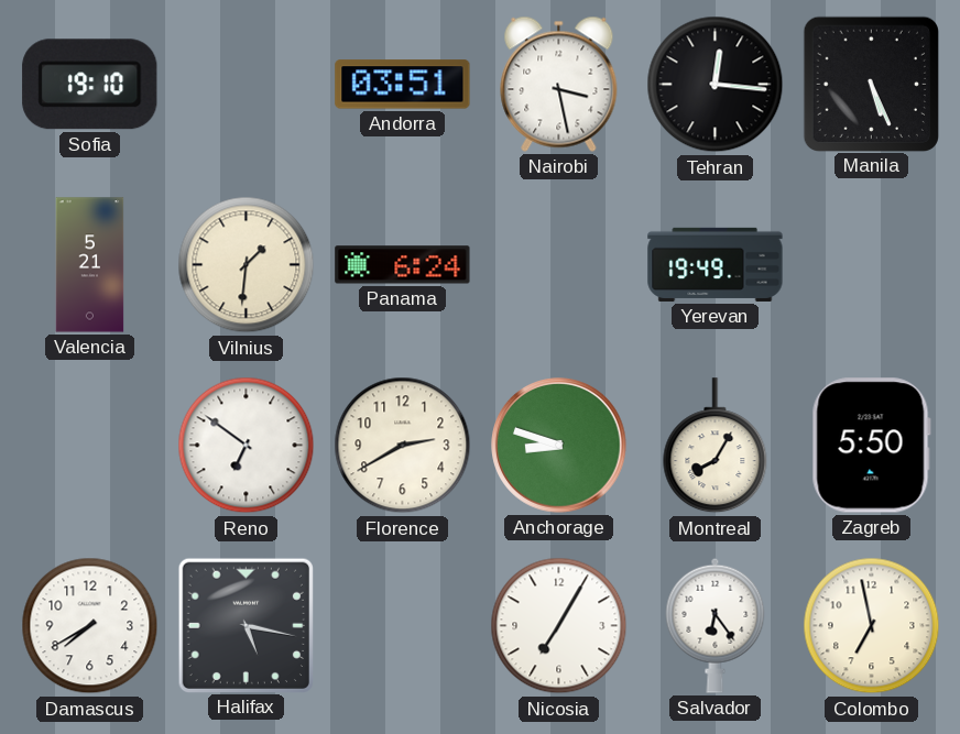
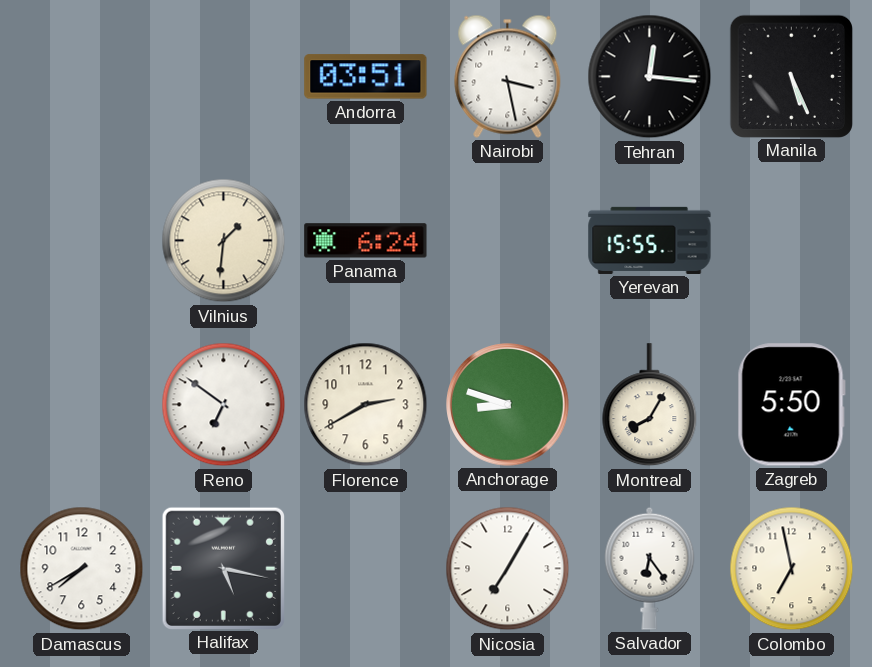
Sofia: 19:10 -> none
Valencia: 5:21 -> none
Yerevan: 19:49 -> 15:55
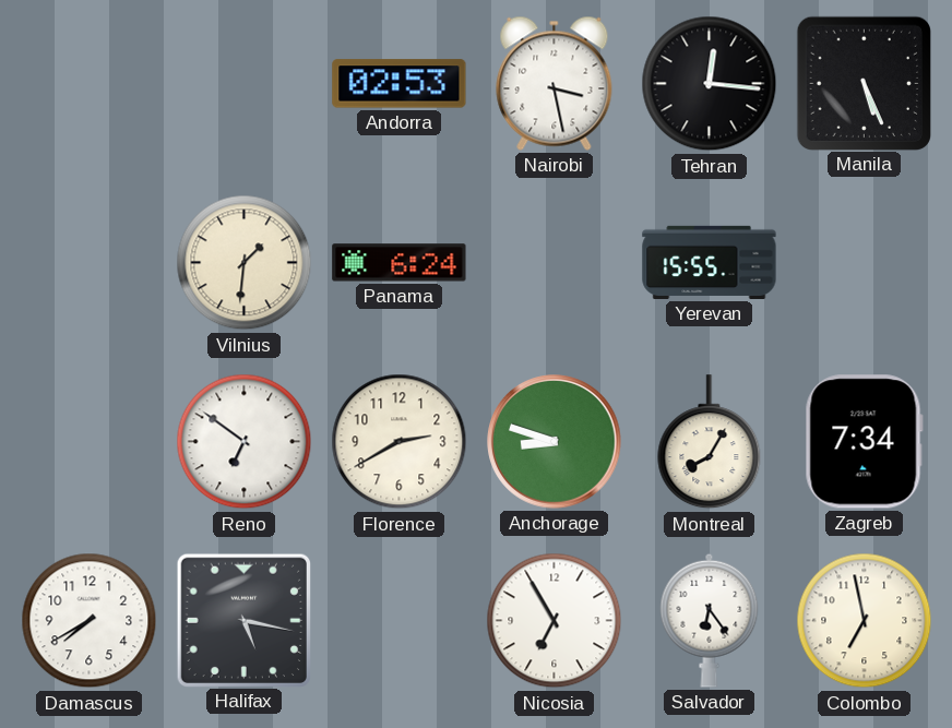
Andorra: 03:51 -> 02:53
Zagreb: 5:50 -> 7:34
Nicosia: 7:05 -> 6:55
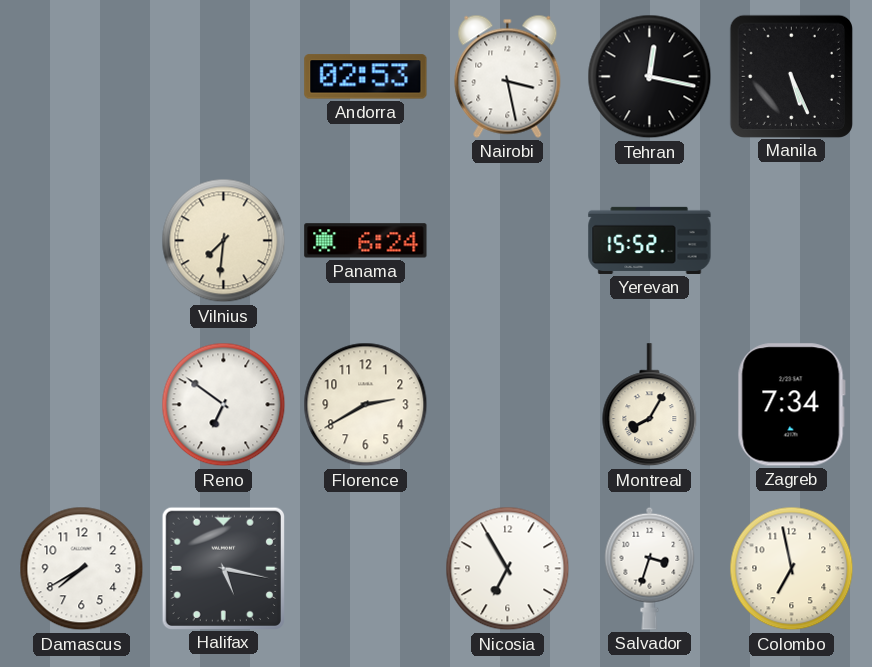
Tehran: 12:16 -> 12:17
Vilnius: 1:31 -> 7:31
Yerevan: 15:55 -> 15:52
Anchorage: 8:48 -> none
Salvador: 6:24 -> 3:33
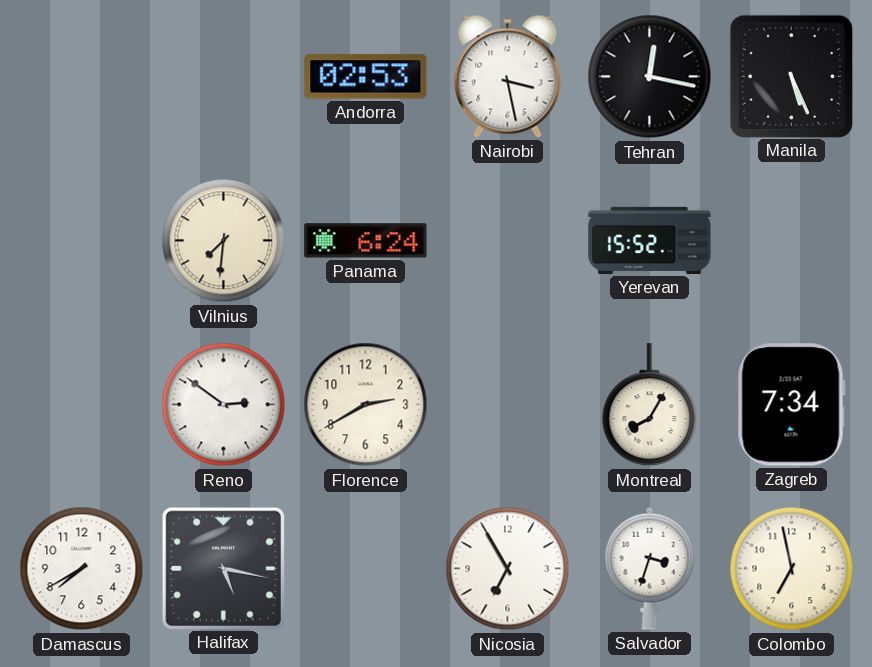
Reno: 6:51 -> 2:51
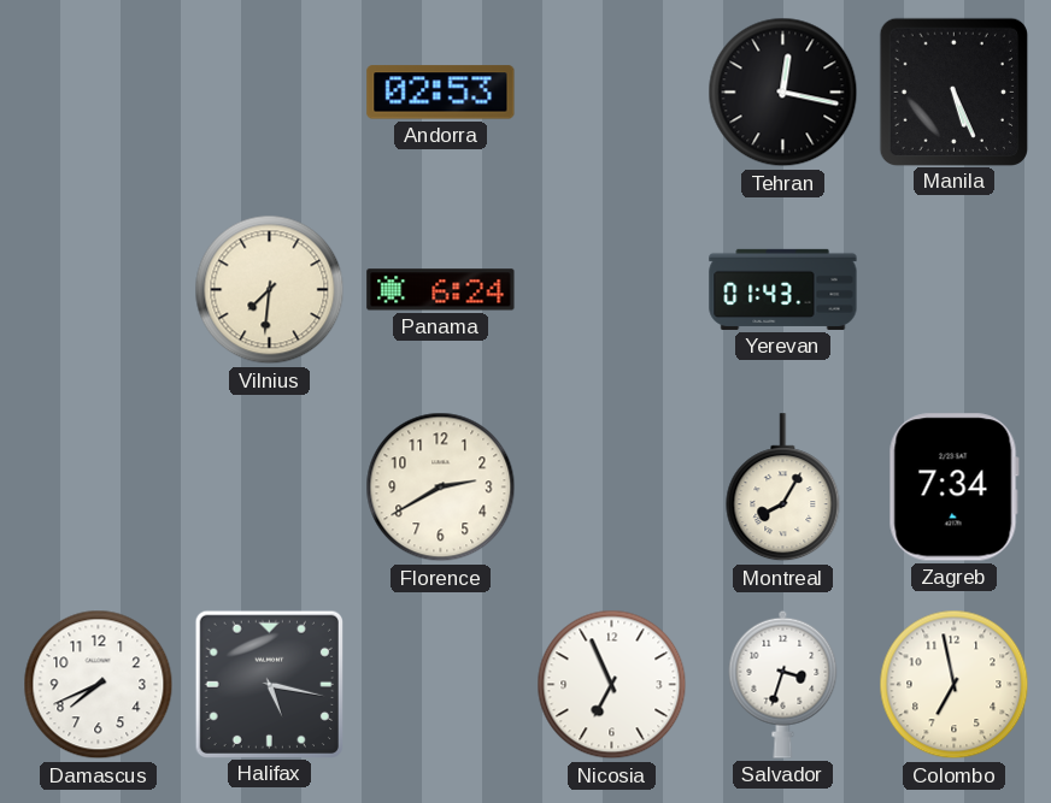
Nairobi: 3:28 -> none
Yerevan: 15:52 -> 01:43
Reno: 2:51 -> none
Damascus: 7:40 -> 7:41
Nicosia: 6:55 -> 6:56
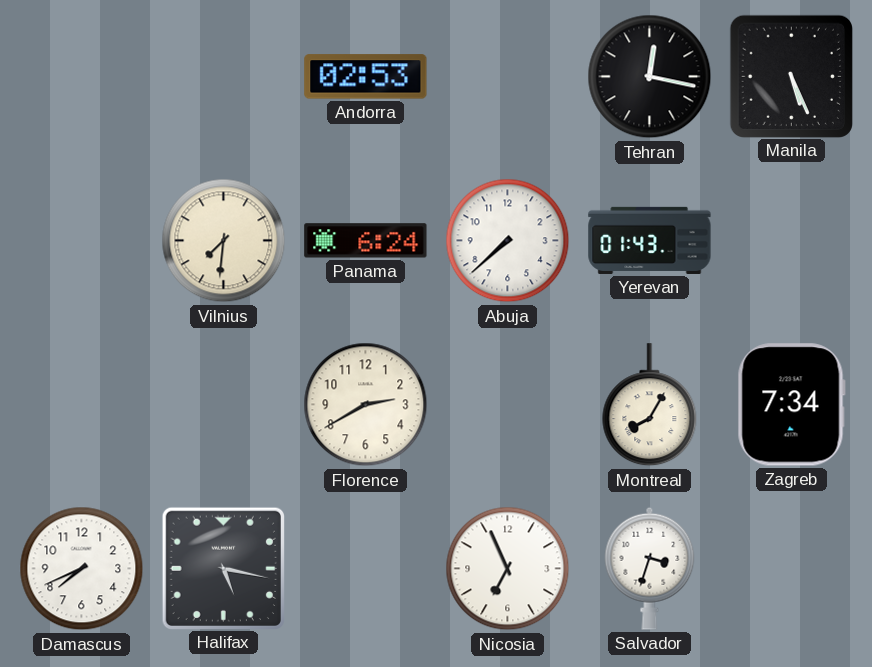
Abuja: none -> 7:38
Colombo: 6:58 -> none
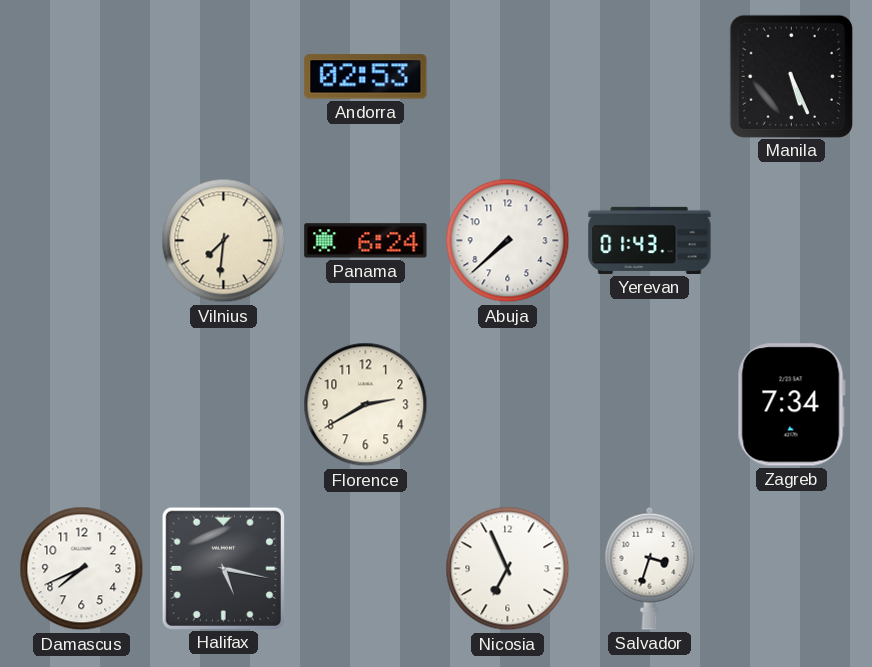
Tehran: 12:17 -> none
Montreal: 8:05 -> none
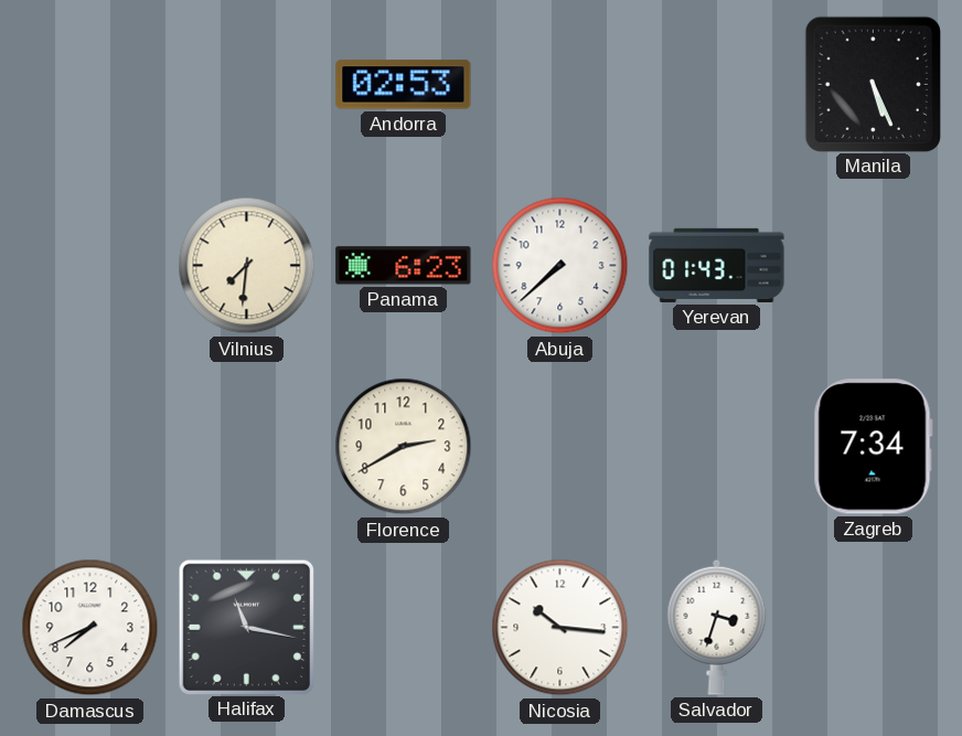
Panama: 6:24 -> 6:23
Halifax: 5:17 -> 11:17
Nicosia: 6:56 -> 10:16
